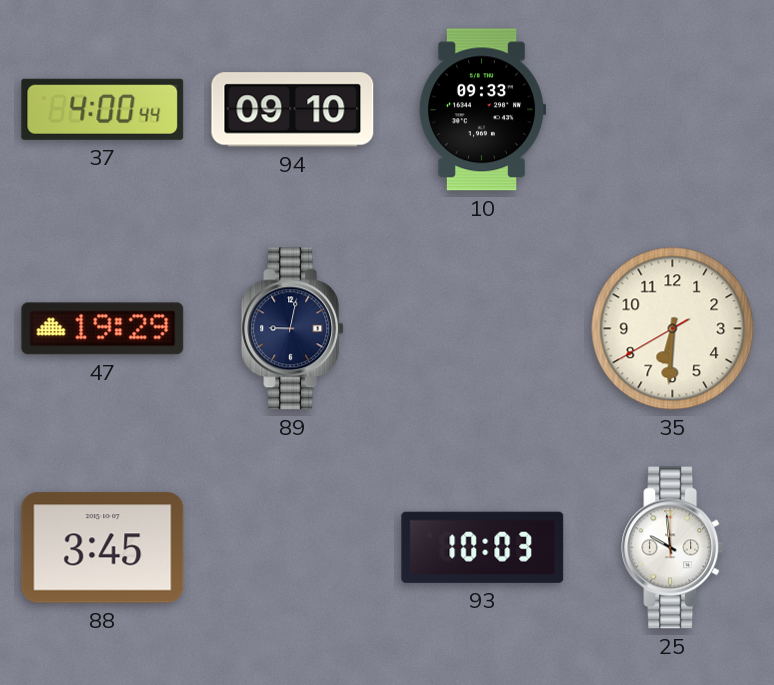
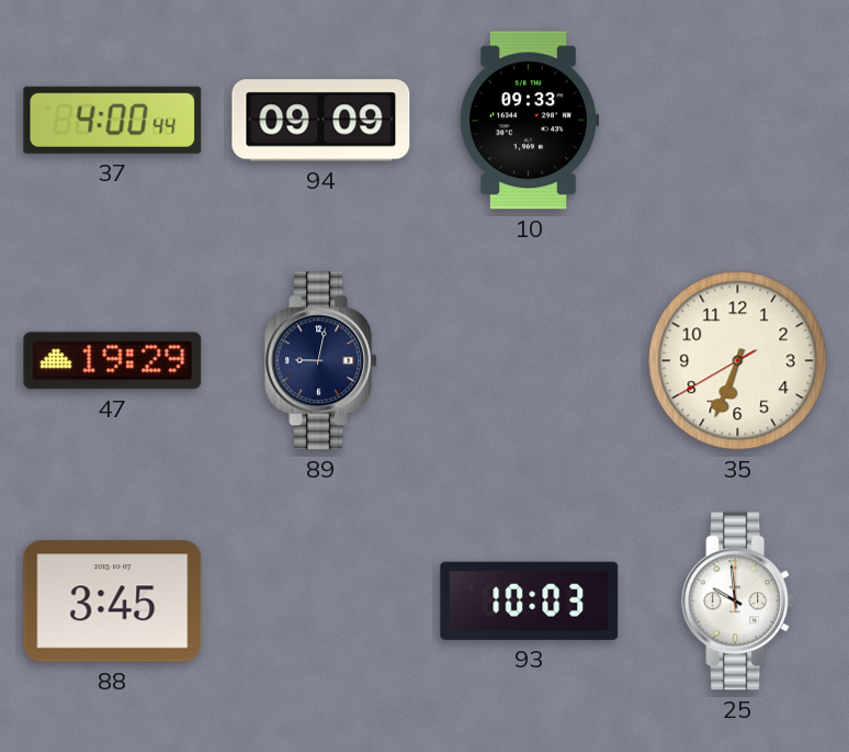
94: 09:10 -> 09:09
35: 6:30 -> 6:33
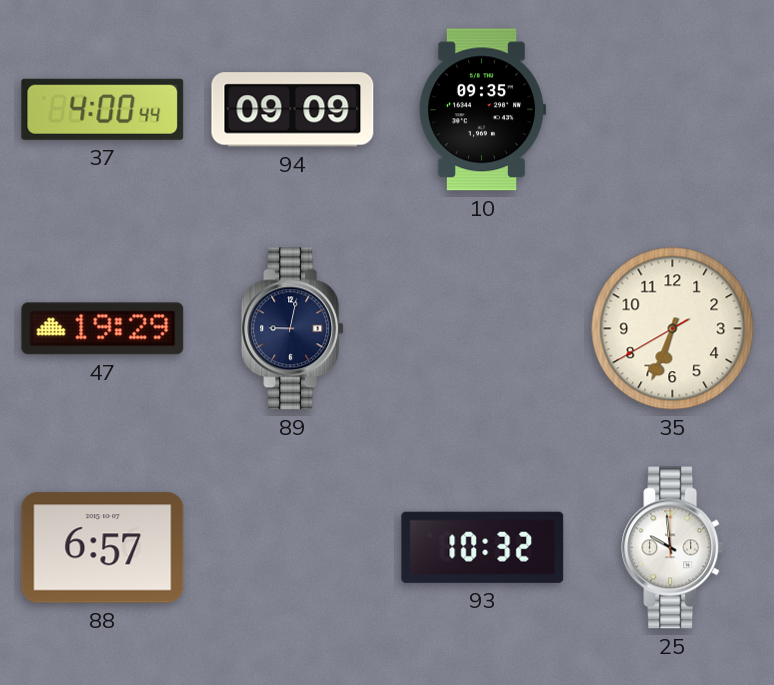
10: 09:33 -> 09:35
88: 3:45 -> 6:57
93: 10:03 -> 10:32
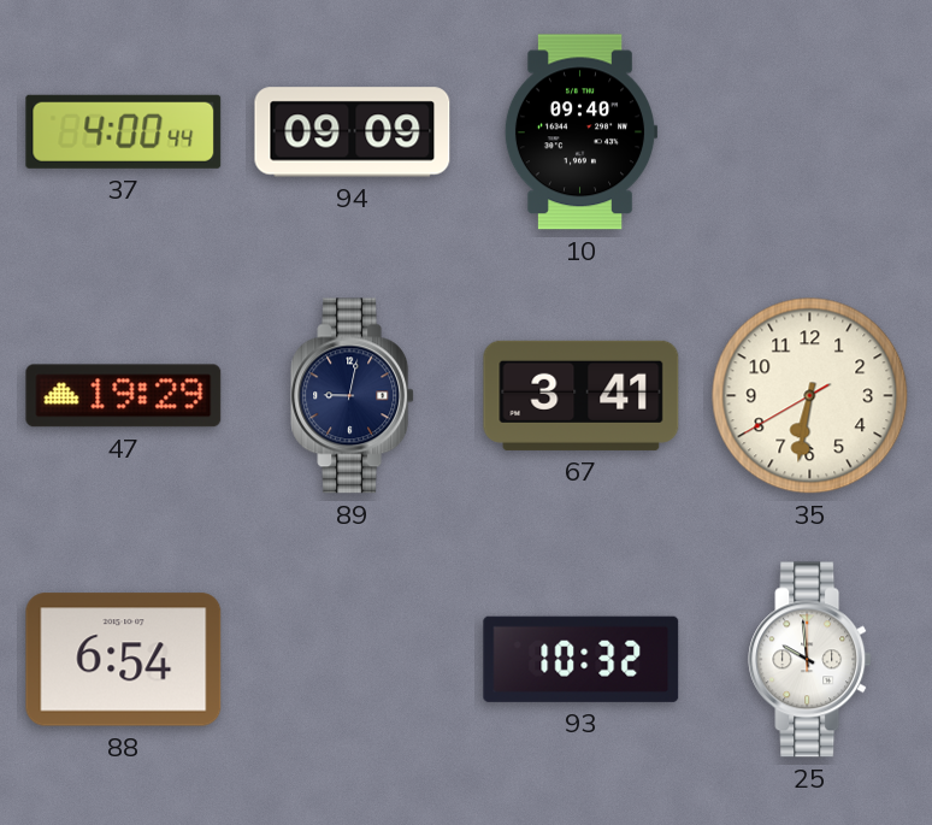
10: 09:35 -> 09:40
67: none -> 3:41
35: 6:33 -> 6:31
88: 6:57 -> 6:54
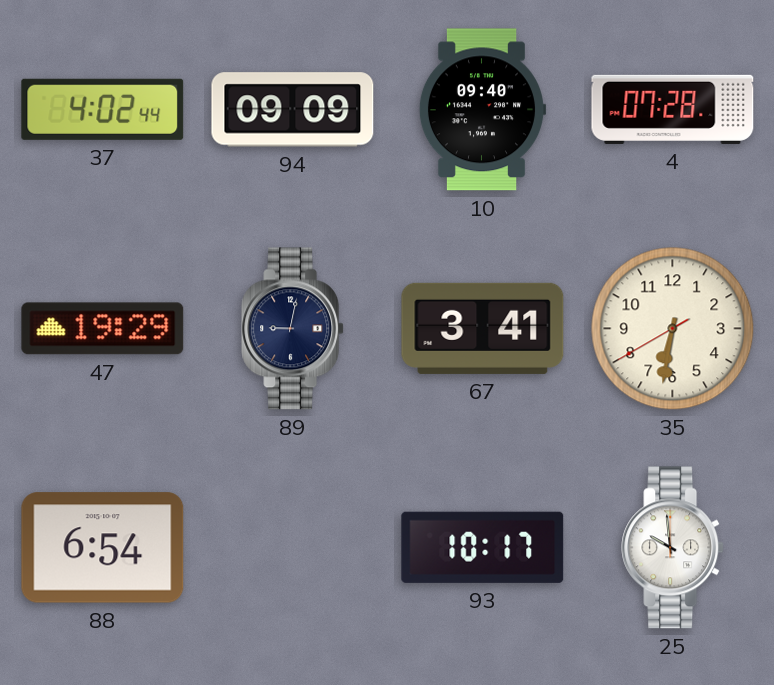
37: 4:00 -> 4:02
4: none -> 07:28
93: 10:32 -> 10:17
